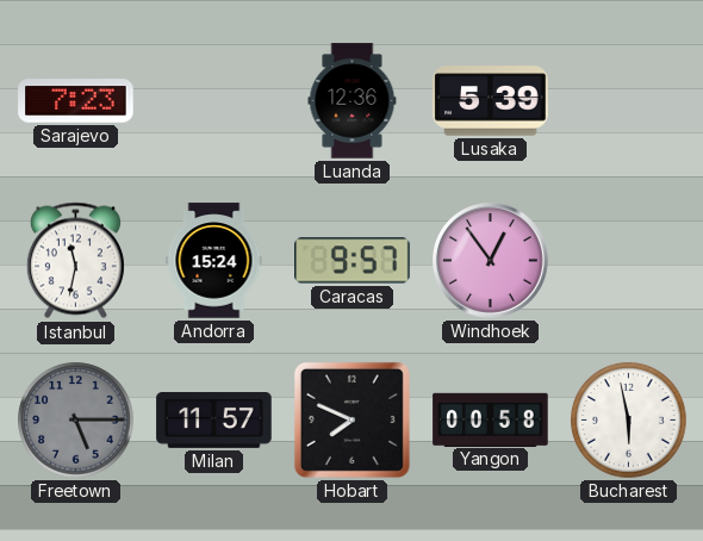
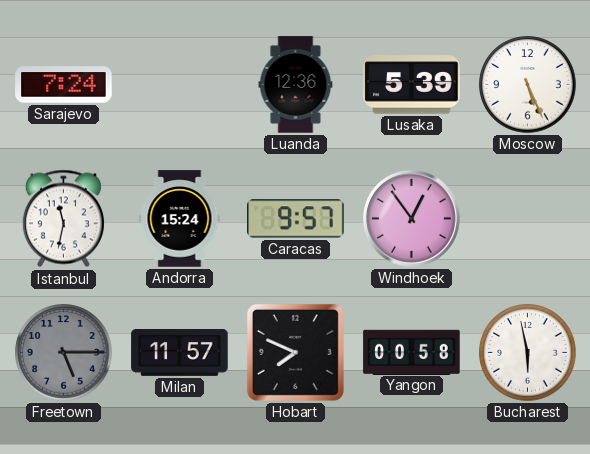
Sarajevo: 7:23 -> 7:24
Moscow: none -> 5:26
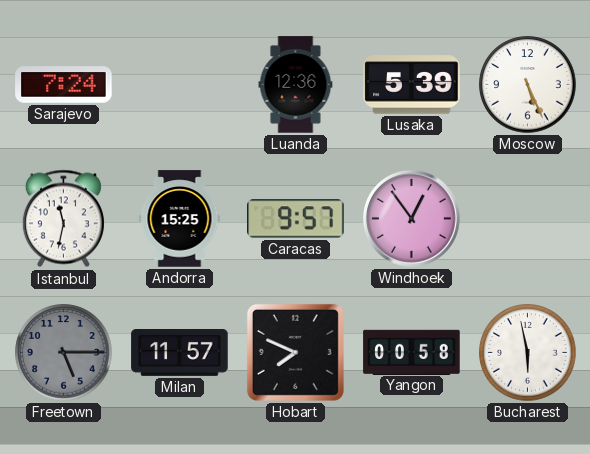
Andorra: 15:24 -> 15:25
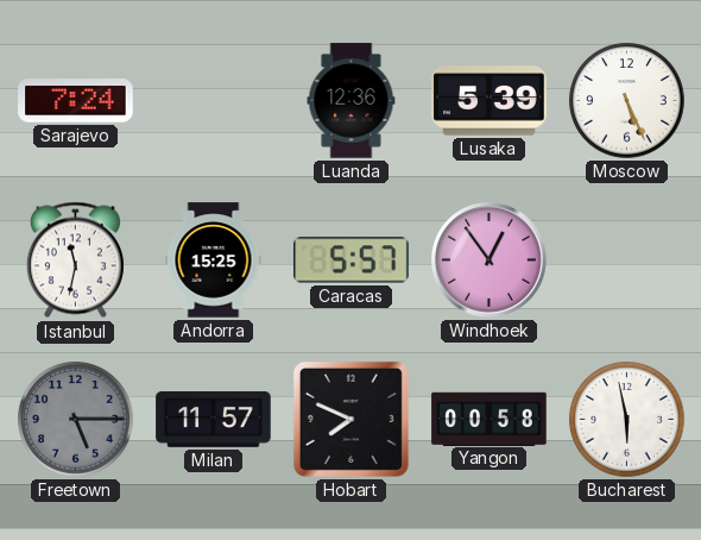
Caracas: 9:57 -> 5:57
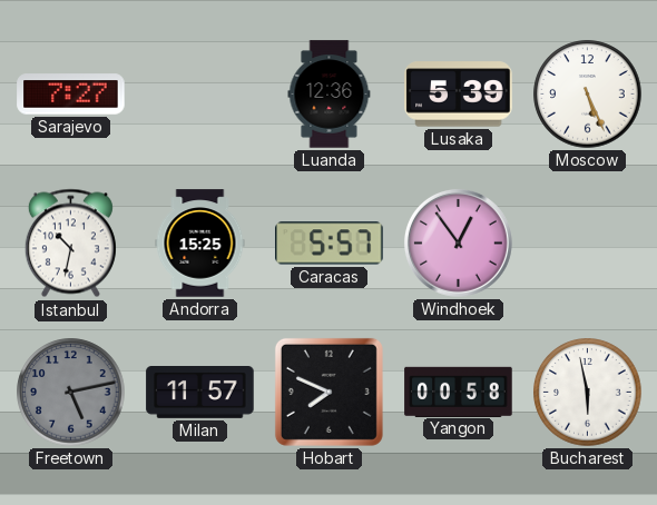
Sarajevo: 7:24 -> 7:27
Istanbul: 11:32 -> 10:32
Freetown: 5:15 -> 5:13
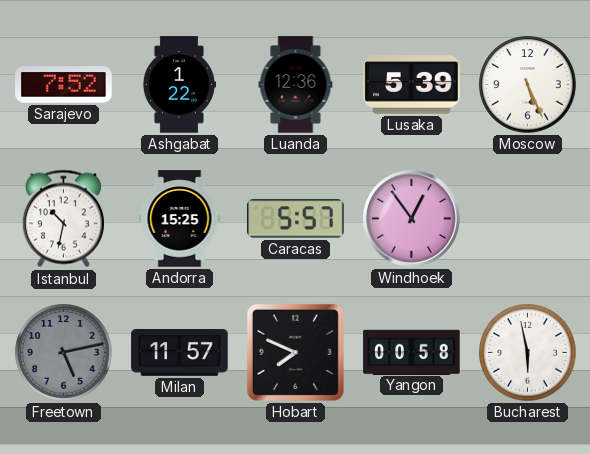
Sarajevo: 7:27 -> 7:52
Ashgabat: none -> 1:22
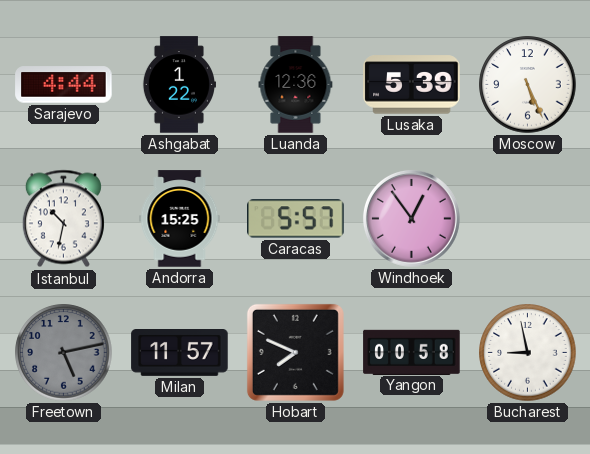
Sarajevo: 7:52 -> 4:44
Bucharest: 5:58 -> 8:58
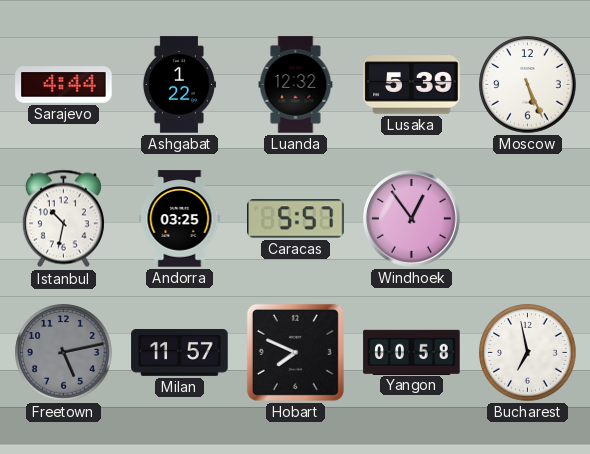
Luanda: 12:36 -> 12:32
Andorra: 15:25 -> 03:25
Bucharest: 8:58 -> 6:58
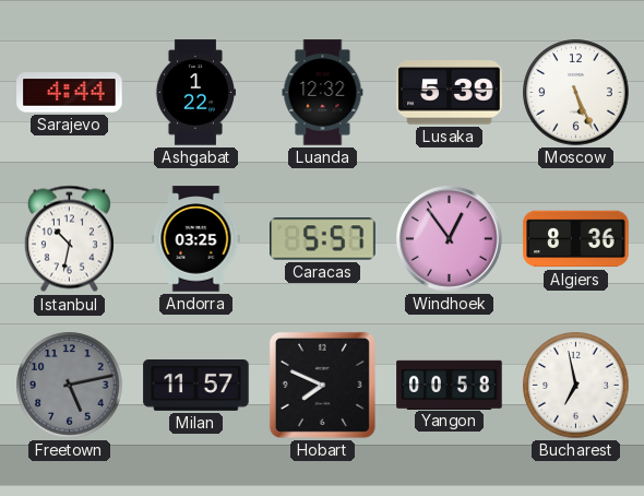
Algiers: none -> 8:36
